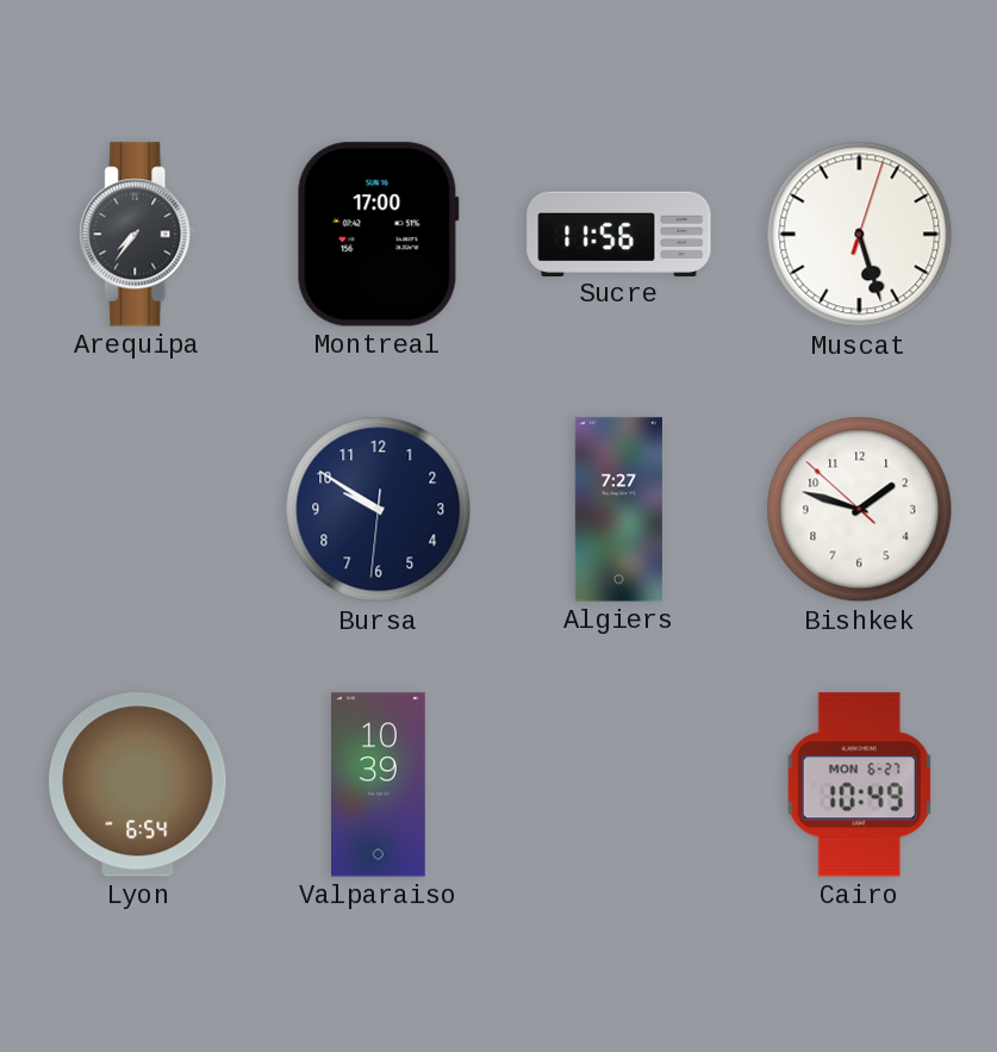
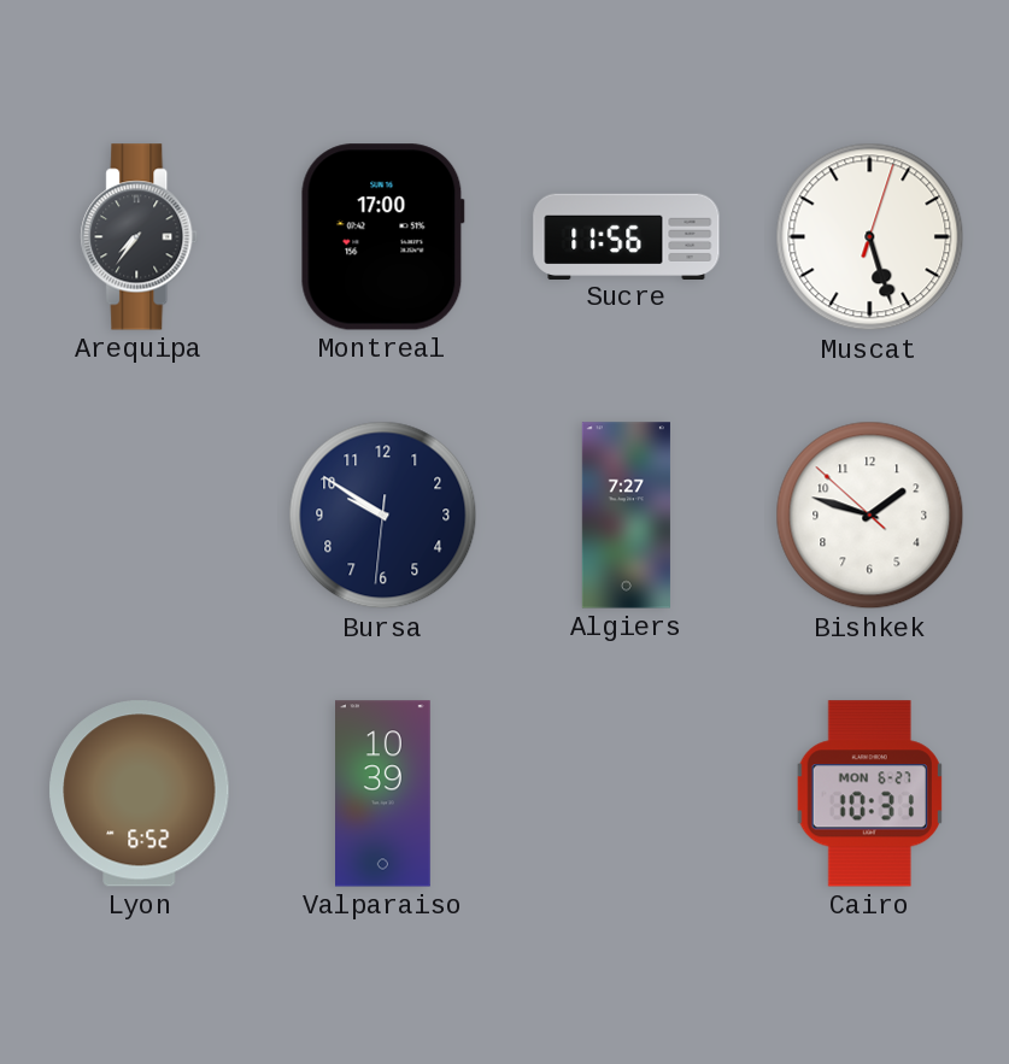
Lyon: 6:54 -> 6:52
Cairo: 10:49 -> 10:31
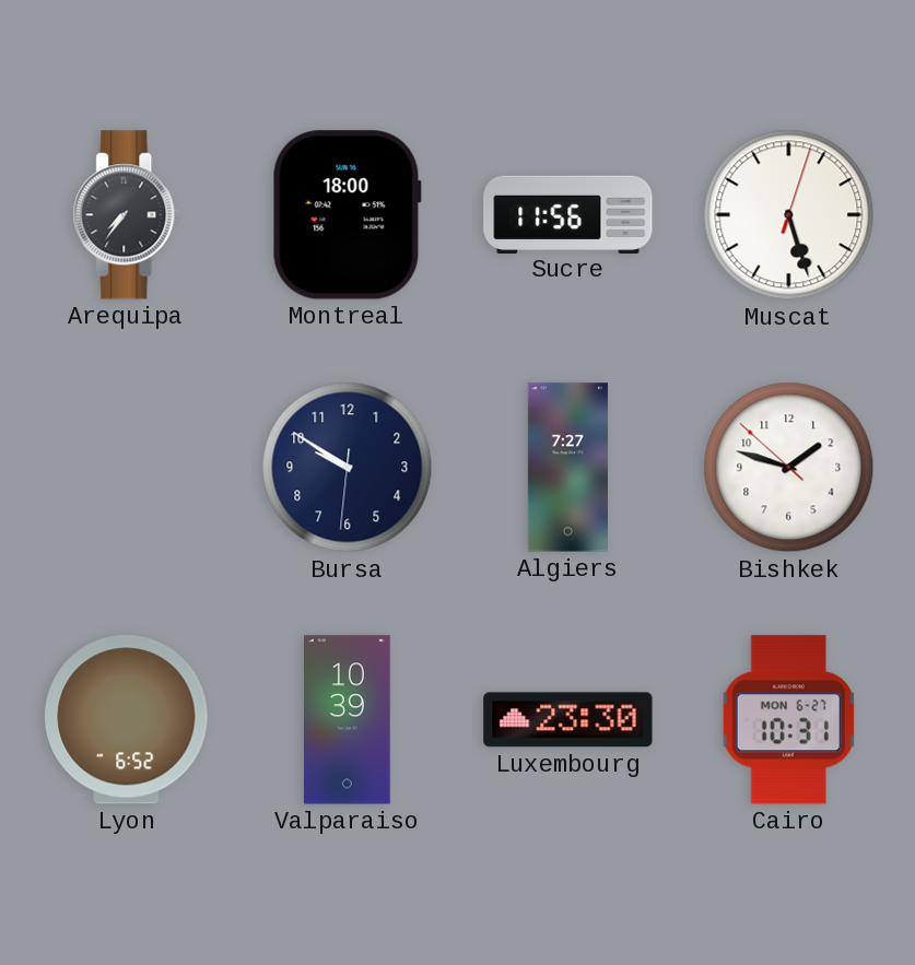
Montreal: 17:00 -> 18:00
Luxembourg: none -> 23:30
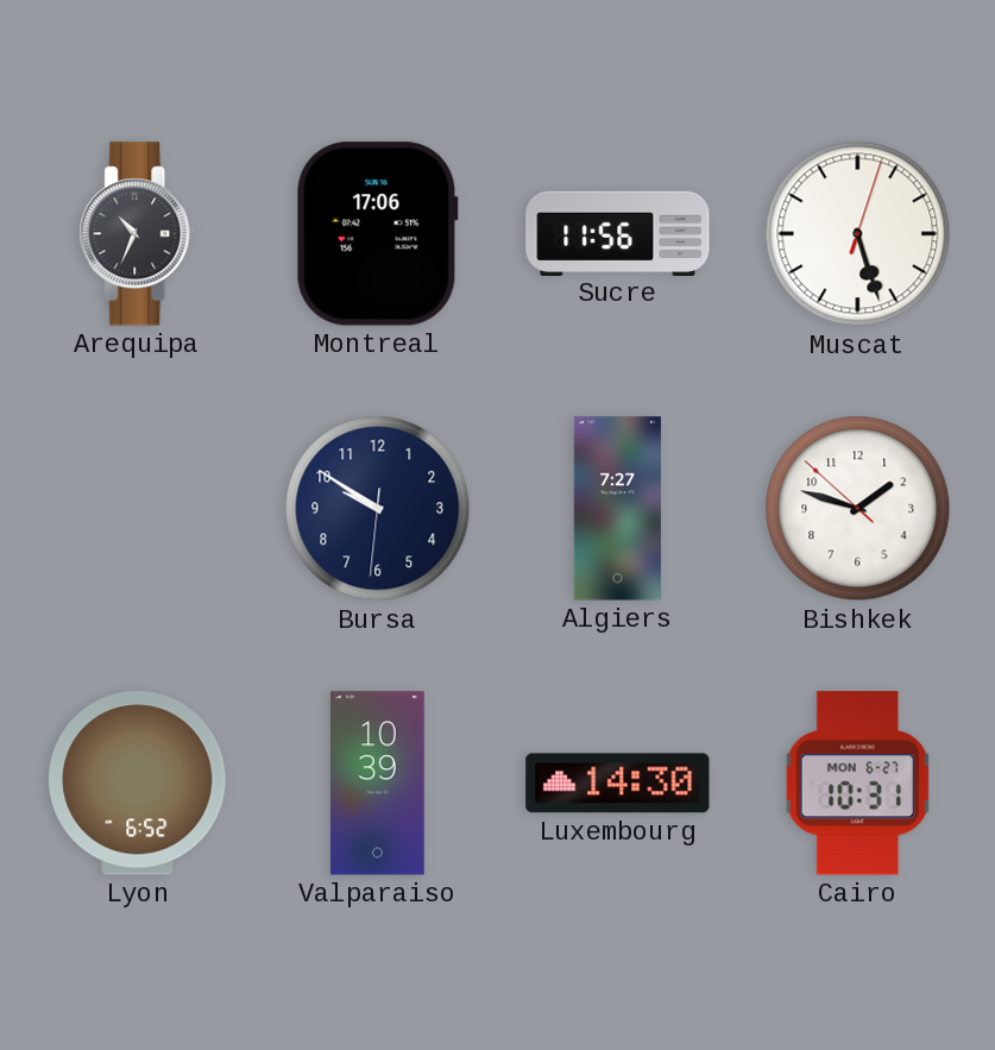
Arequipa: 7:36 -> 10:34
Montreal: 18:00 -> 17:06
Luxembourg: 23:30 -> 14:30
